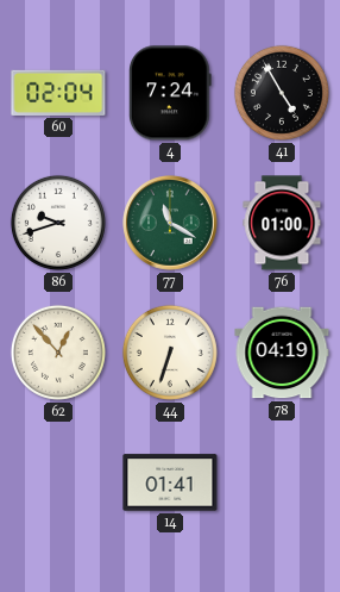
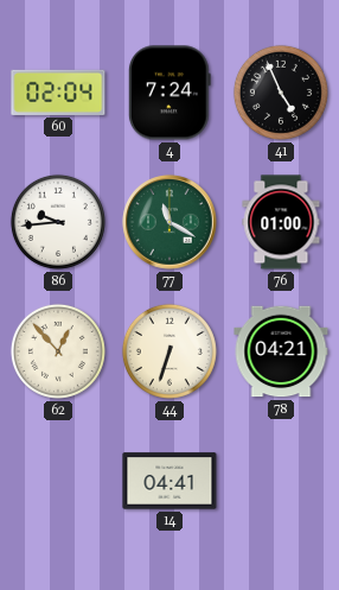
41: 4:55 -> 4:56
86: 9:42 -> 9:44
78: 04:19 -> 04:21
14: 01:41 -> 04:41
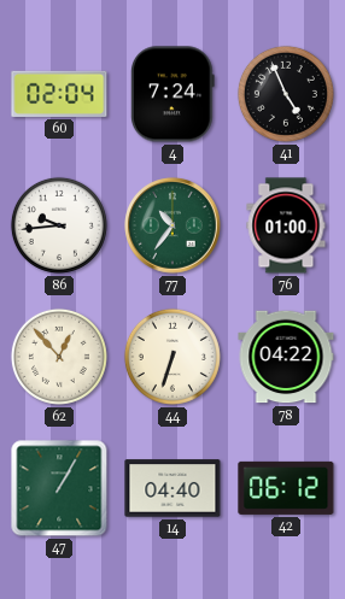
77: 11:20 -> 10:36
78: 04:21 -> 04:22
47: none -> 1:05
14: 04:41 -> 04:40
42: none -> 06:12
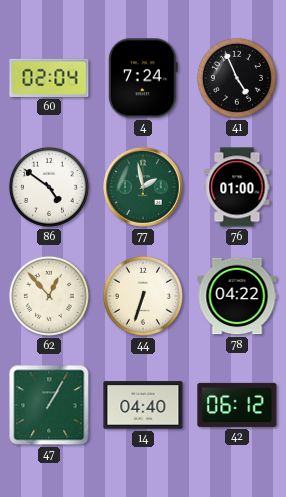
86: 9:44 -> 4:51
77: 10:36 -> 1:58
